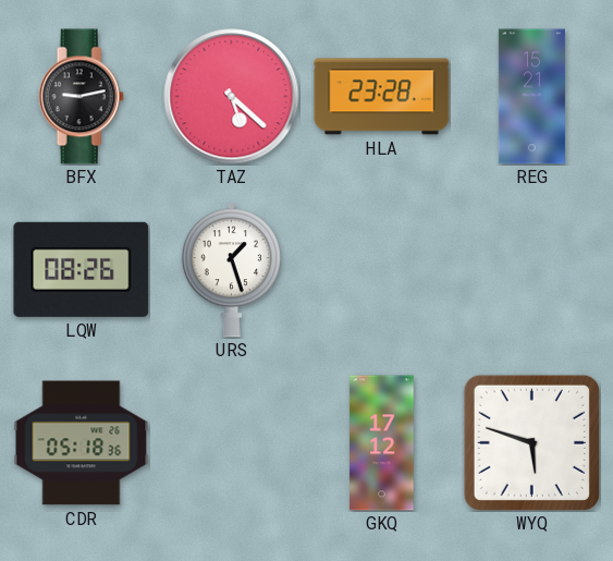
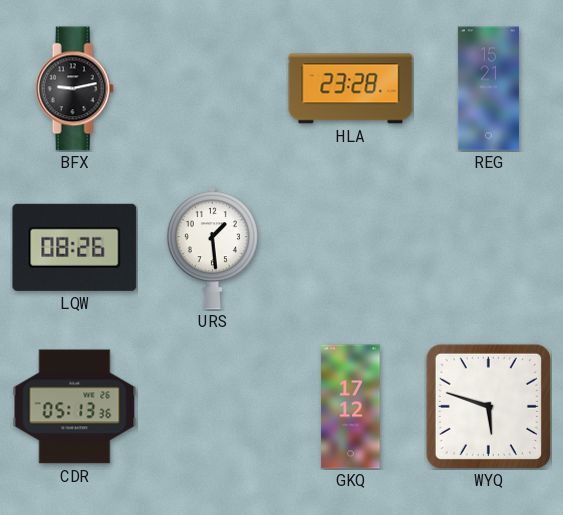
TAZ: 5:22 -> none
URS: 1:27 -> 1:29
CDR: 05:18 -> 05:13
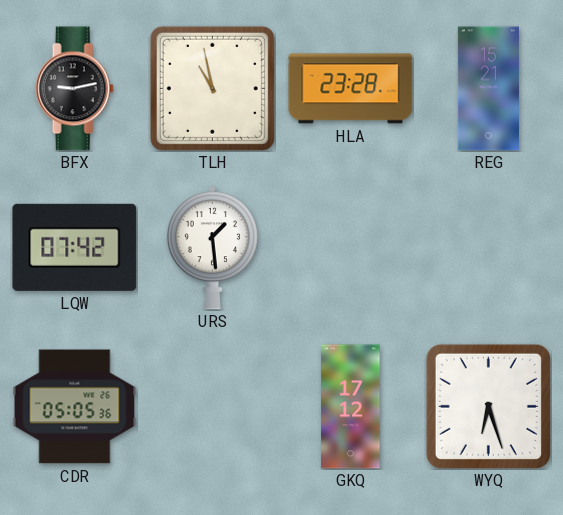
TLH: none -> 10:58
LQW: 08:26 -> 07:42
CDR: 05:13 -> 05:05
WYQ: 5:48 -> 6:27
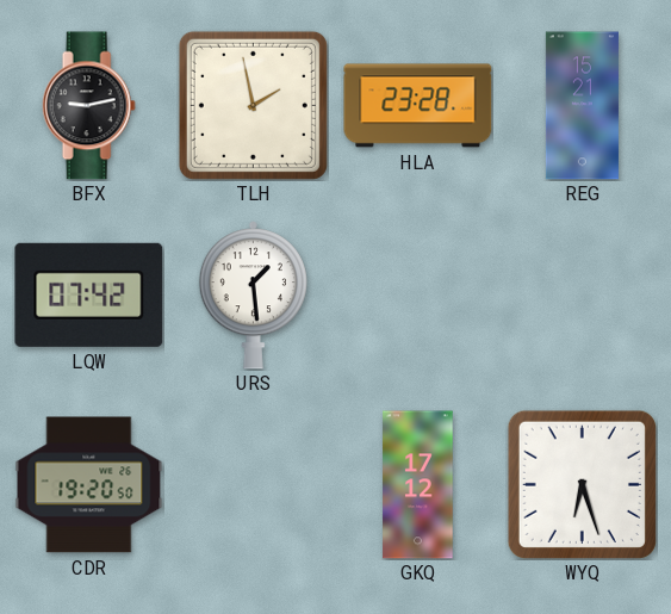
TLH: 10:58 -> 1:58
CDR: 05:05 -> 19:20
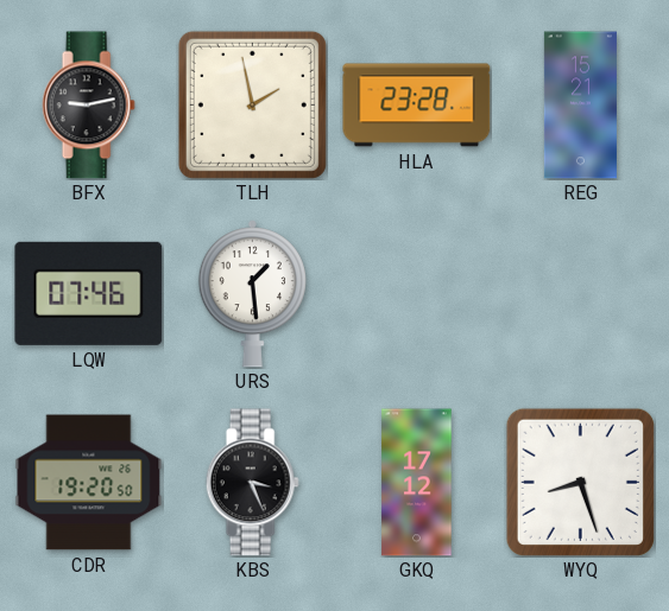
LQW: 07:42 -> 07:46
KBS: none -> 3:26
WYQ: 6:27 -> 8:27
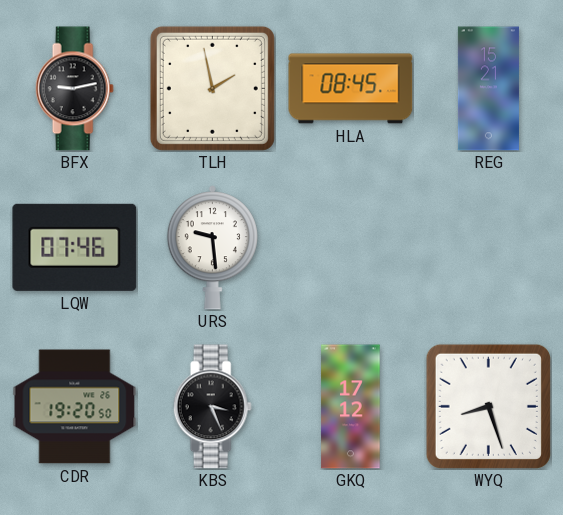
HLA: 23:28 -> 08:45
URS: 1:29 -> 9:29
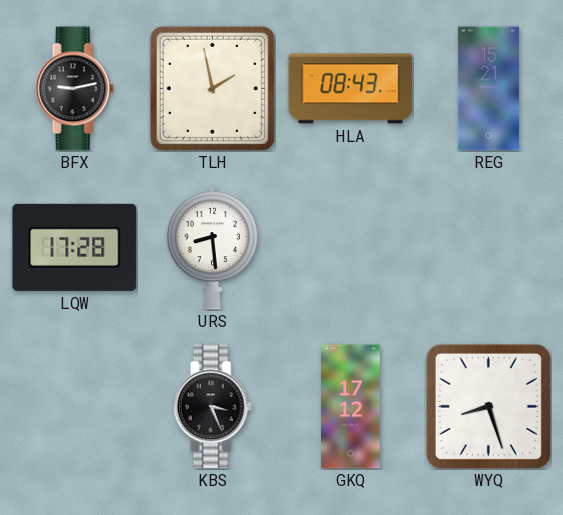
HLA: 08:45 -> 08:43
LQW: 07:46 -> 17:28
URS: 9:29 -> 8:29
CDR: 19:20 -> none
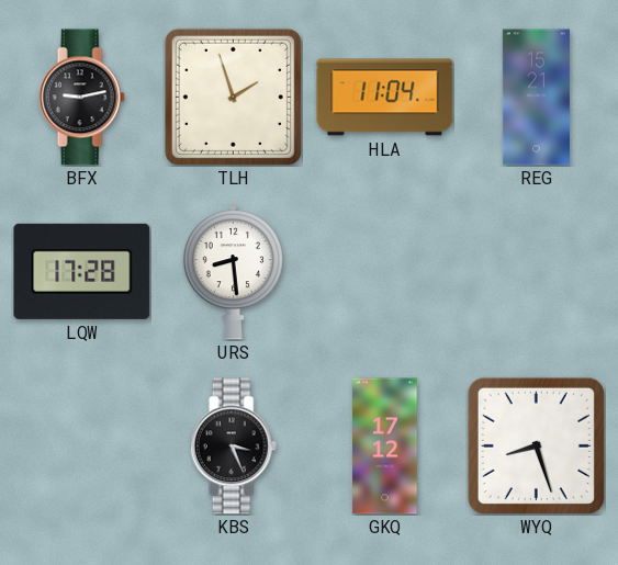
TLH: 1:58 -> 1:57
HLA: 08:43 -> 11:04
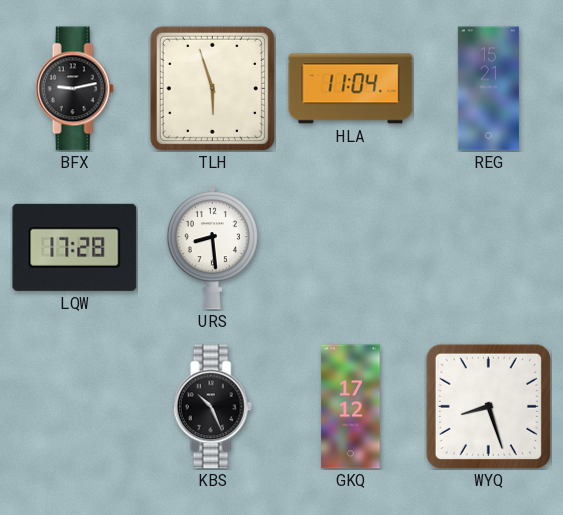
TLH: 1:57 -> 5:57
KBS: 3:26 -> 10:26
